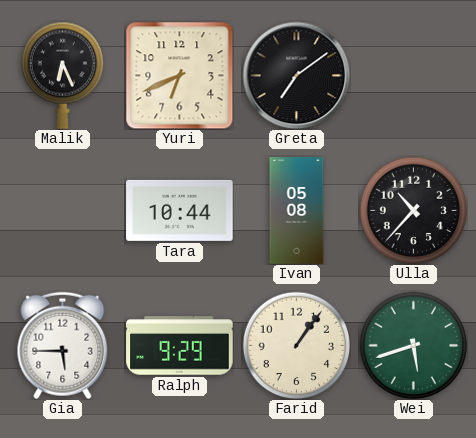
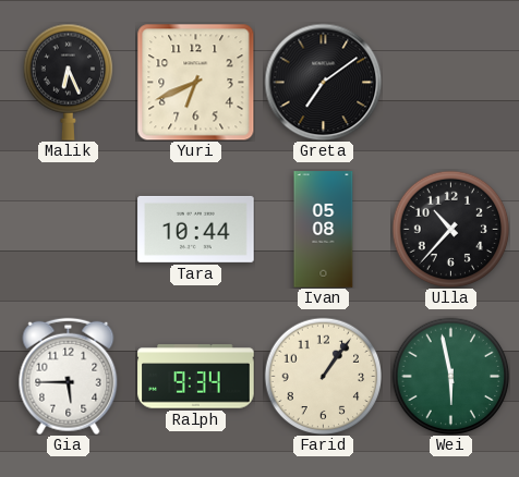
Ralph: 9:29 -> 9:34
Wei: 5:42 -> 5:58
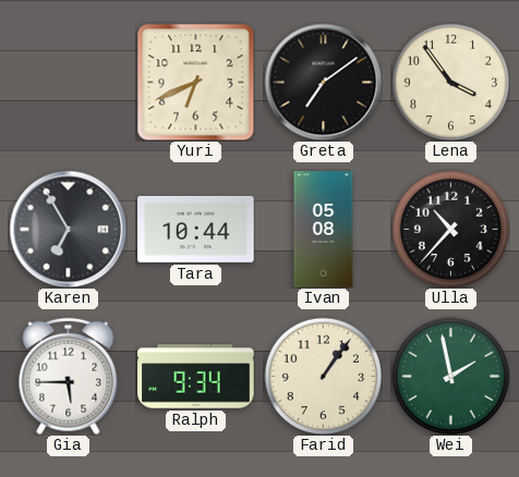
Malik: 6:26 -> none
Lena: none -> 3:54
Karen: none -> 6:55
Wei: 5:58 -> 1:58
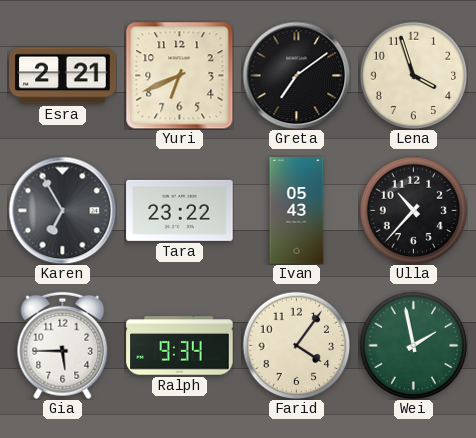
Esra: none -> 2:21
Lena: 3:54 -> 3:57
Tara: 10:44 -> 23:22
Ivan: 05:08 -> 05:43
Farid: 1:06 -> 4:06
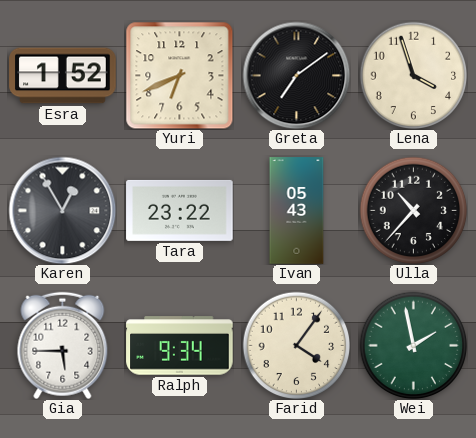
Esra: 2:21 -> 1:52
Karen: 6:55 -> 12:55
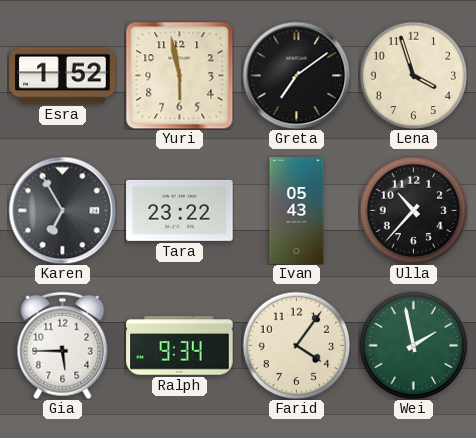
Yuri: 6:41 -> 5:58
Karen: 12:55 -> 6:55
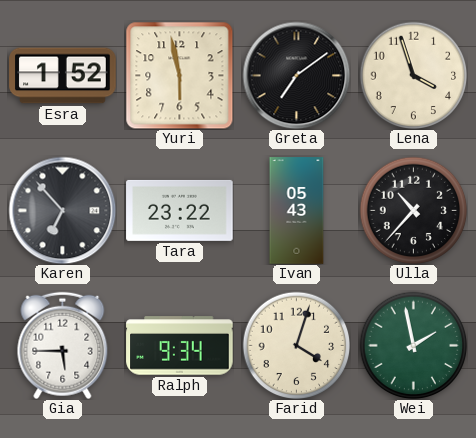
Karen: 6:55 -> 6:53
Farid: 4:06 -> 4:03
